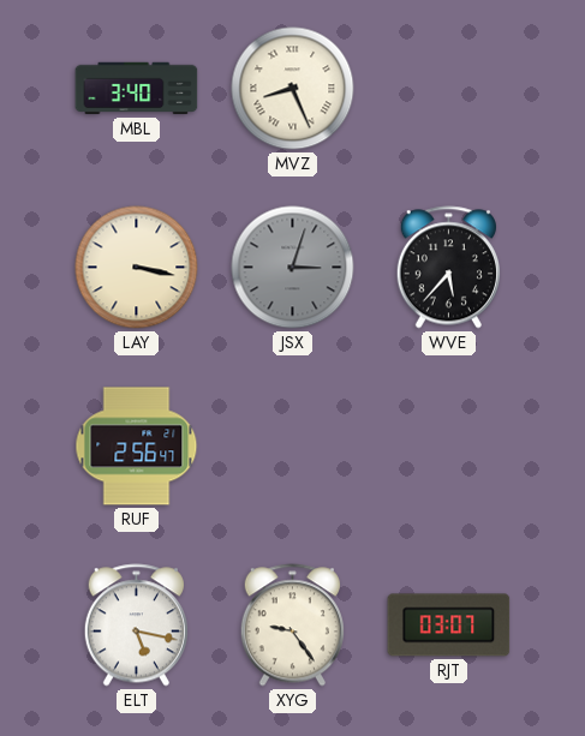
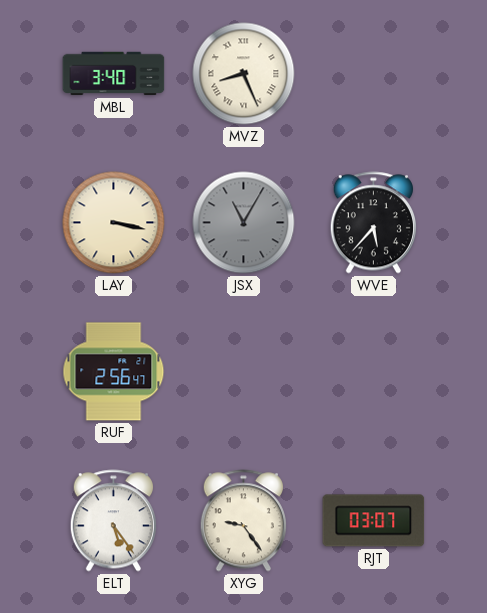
JSX: 3:03 -> 11:05
ELT: 5:17 -> 5:24
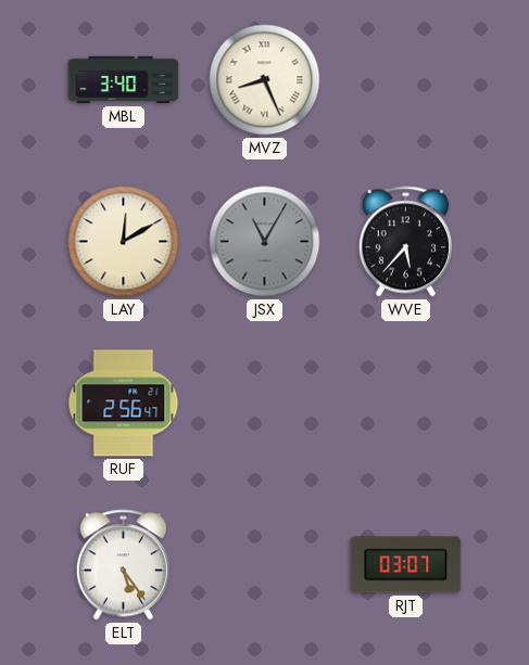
LAY: 3:17 -> 12:10
XYG: 9:24 -> none
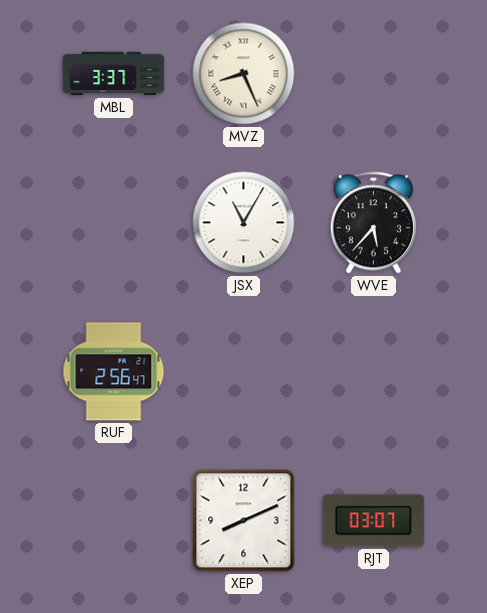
MBL: 3:40 -> 3:37
LAY: 12:10 -> none
JSX dial: grey -> white
ELT: 5:24 -> none
XEP: none -> 8:11
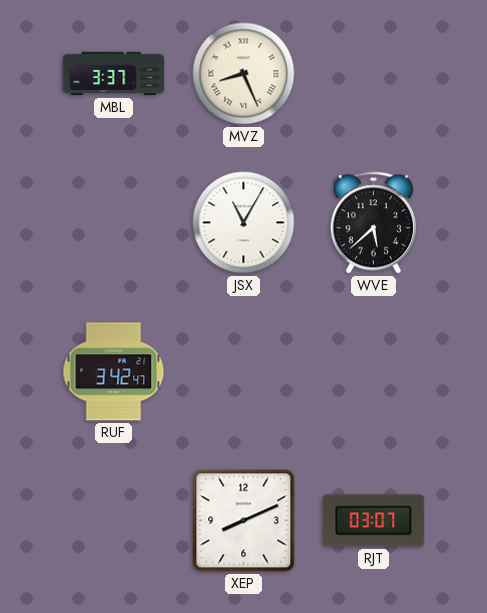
WVE: 5:37 -> 5:38
RUF: 2:56 -> 3:42
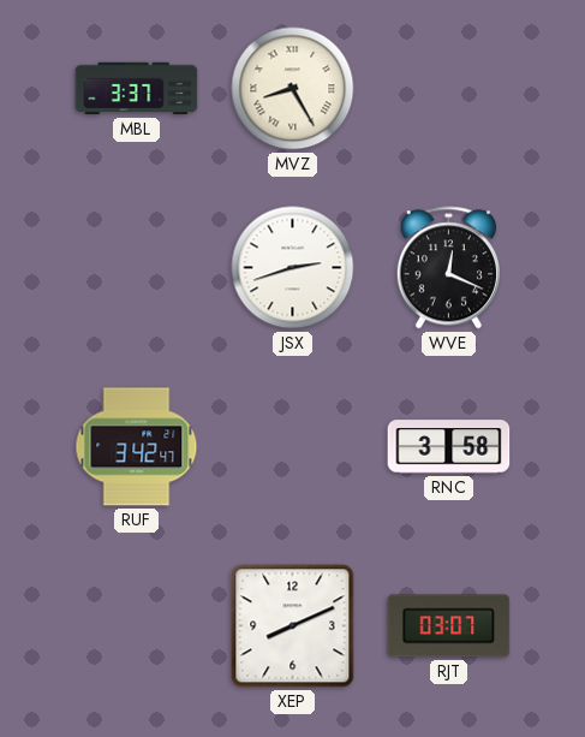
MVZ: 8:26 -> 8:25
JSX: 11:05 -> 2:42
WVE: 5:38 -> 12:19
RNC: none -> 3:58
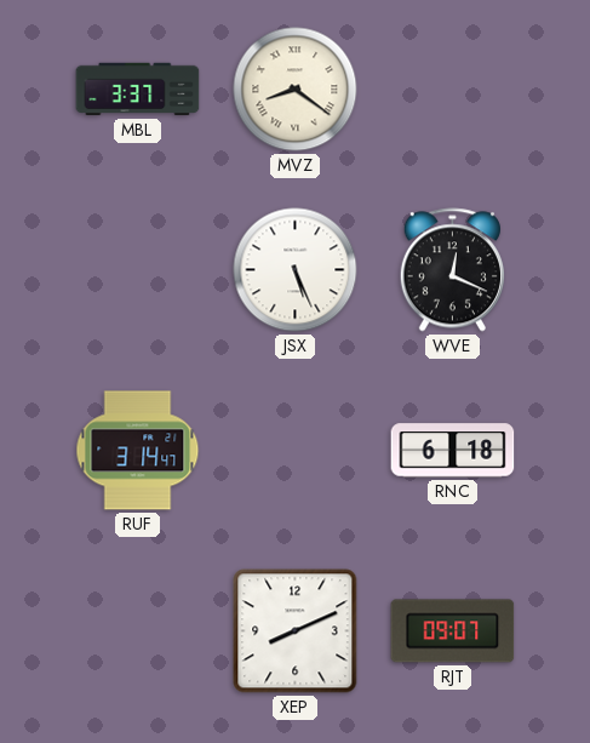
MVZ: 8:25 -> 8:21
JSX: 2:42 -> 5:26
RUF: 3:42 -> 3:14
RNC: 3:58 -> 6:18
RJT: 03:07 -> 09:07
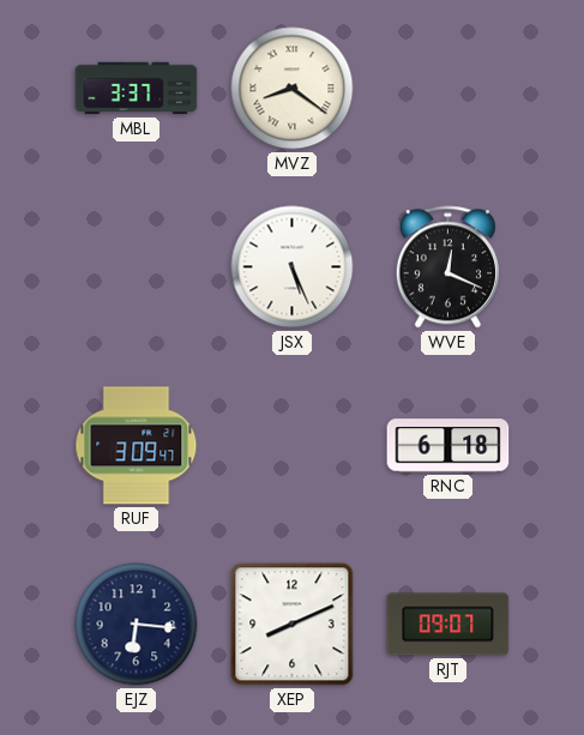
RUF: 3:14 -> 3:09
EJZ: none -> 6:16
